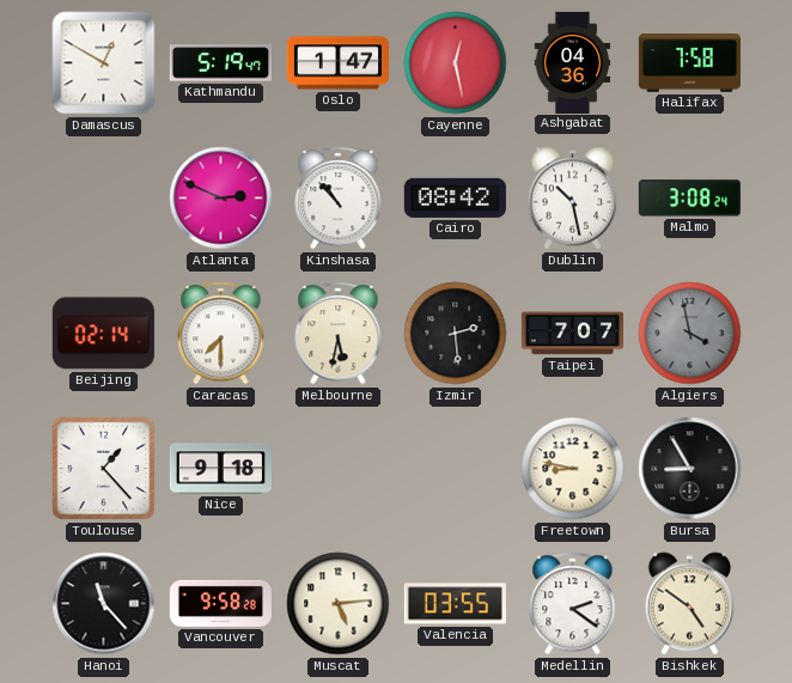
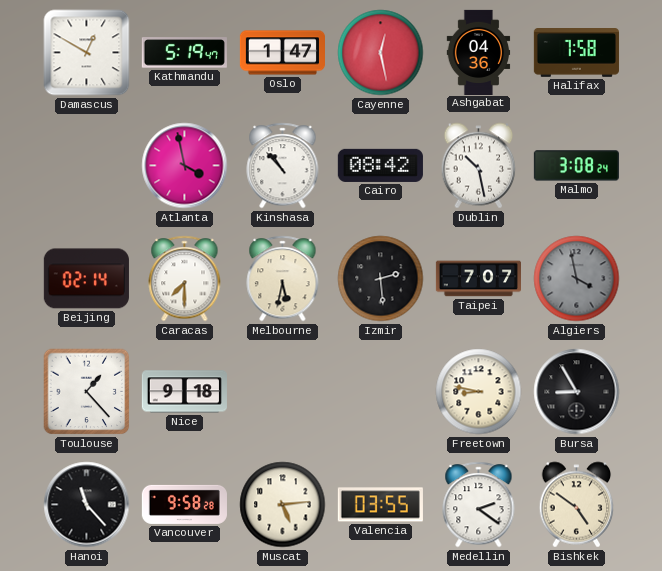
Atlanta: 2:49 -> 3:58
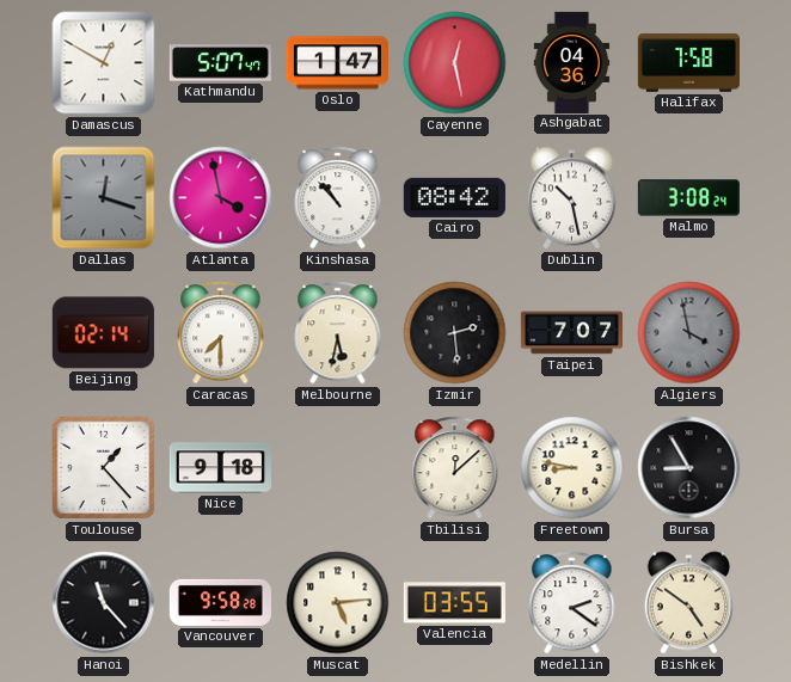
Kathmandu: 5:19 -> 5:07
Dallas: none -> 12:18
Tbilisi: none -> 12:08
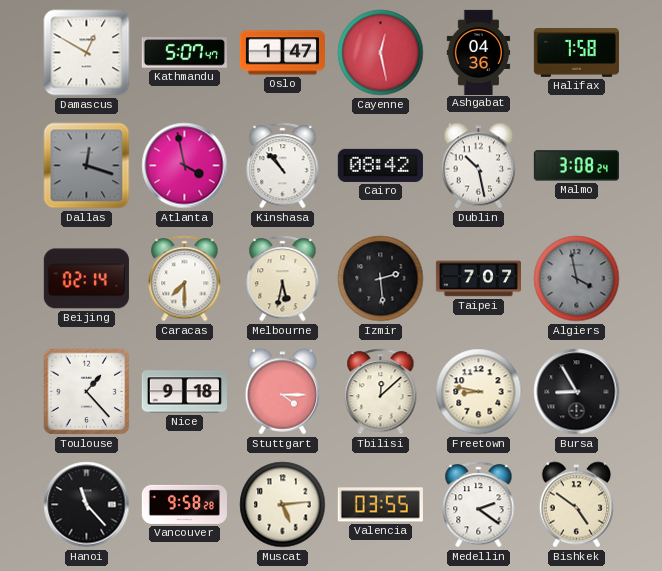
Stuttgart: none -> 4:15
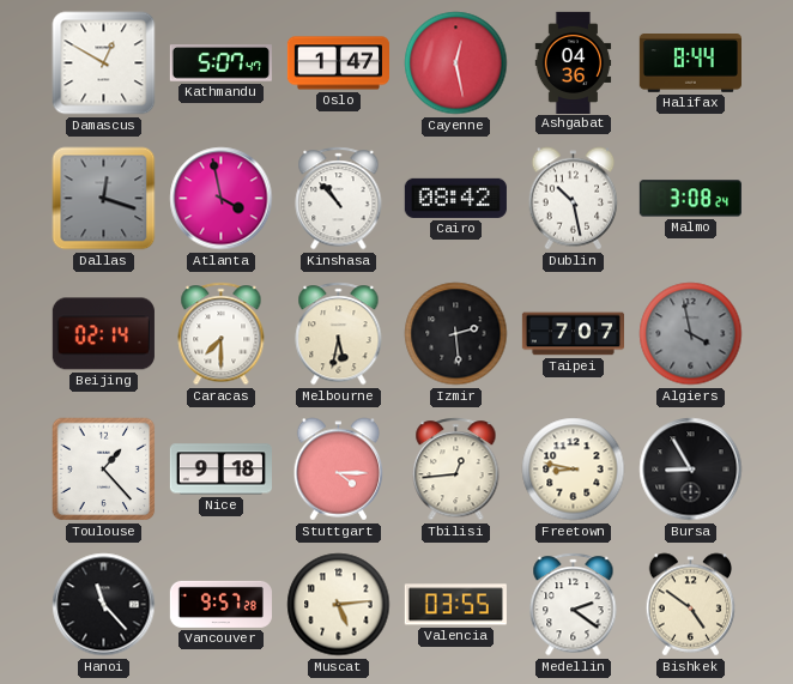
Halifax: 7:58 -> 8:44
Tbilisi: 12:08 -> 12:44
Vancouver: 9:58 -> 9:57
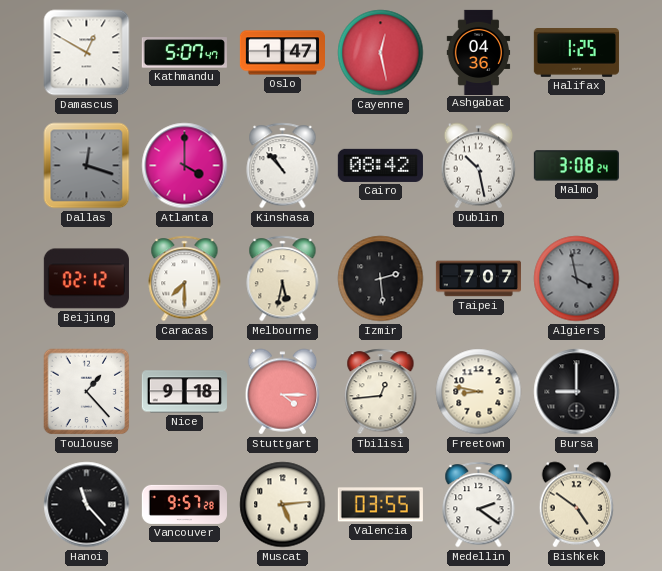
Halifax: 8:44 -> 1:25
Atlanta: 3:58 -> 4:00
Beijing: 02:14 -> 02:12
Bursa: 8:55 -> 9:00
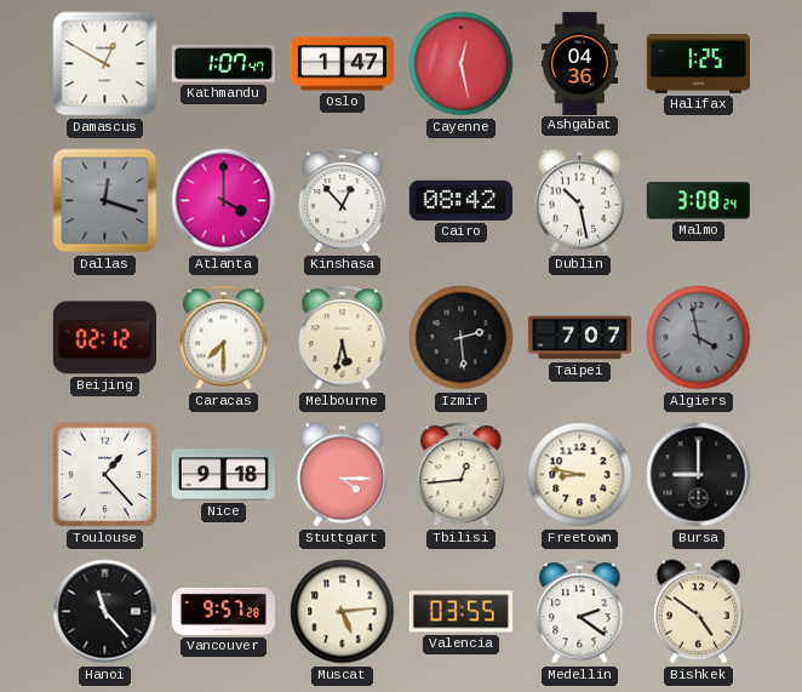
Kathmandu: 5:07 -> 1:07
Kinshasa: 10:53 -> 12:53
